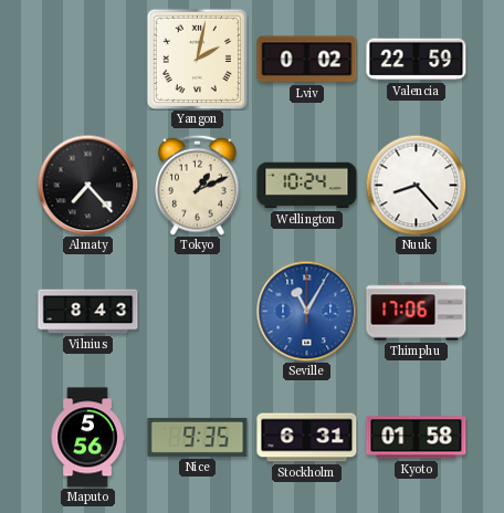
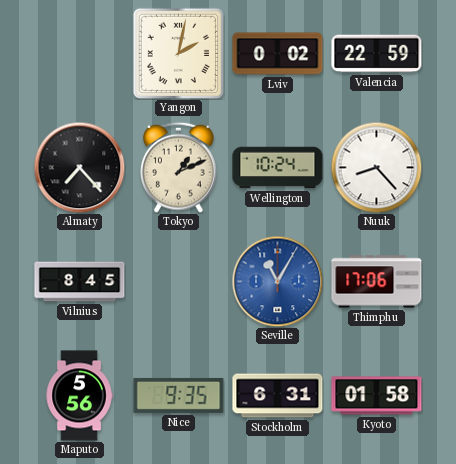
Vilnius: 8:43 -> 8:45
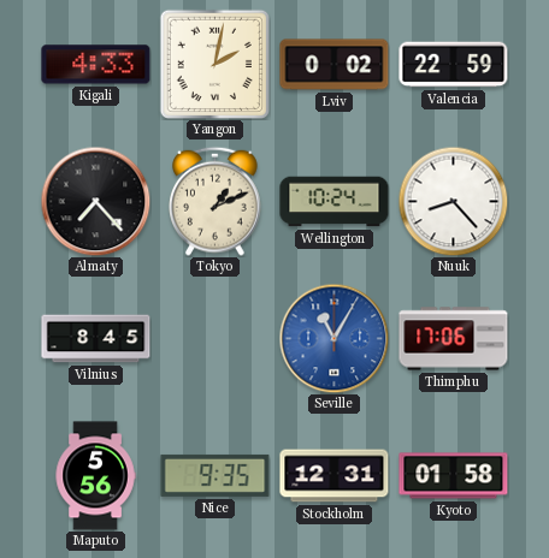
Kigali: none -> 4:33
Stockholm: 6:31 -> 12:31
